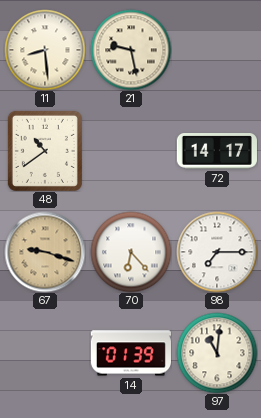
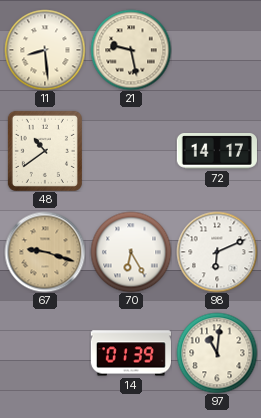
70: 6:23 -> 6:25
98: 7:15 -> 6:11
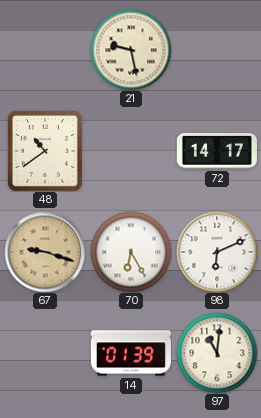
11: 8:29 -> none
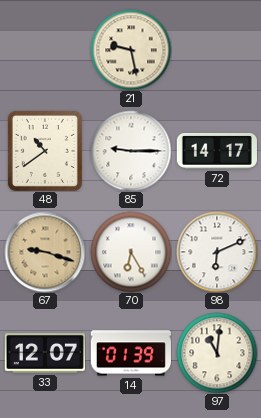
85: none -> 9:15
33: none -> 12:07
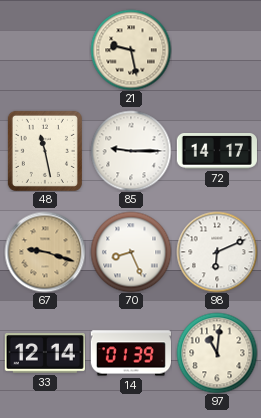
48: 10:39 -> 11:28
70: 6:25 -> 8:26
33: 12:07 -> 12:14
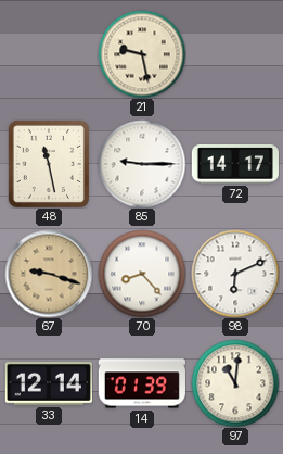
70: 8:26 -> 8:23
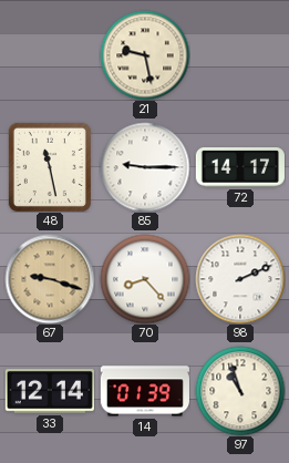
98: 6:11 -> 2:11
97: 11:01 -> 10:57
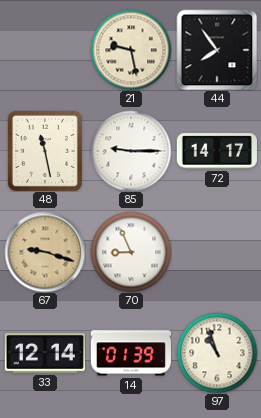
44: none -> 7:54
70: 8:23 -> 8:56
98: 2:11 -> none
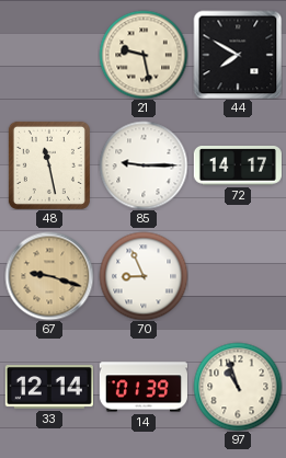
44: 7:54 -> 7:50
